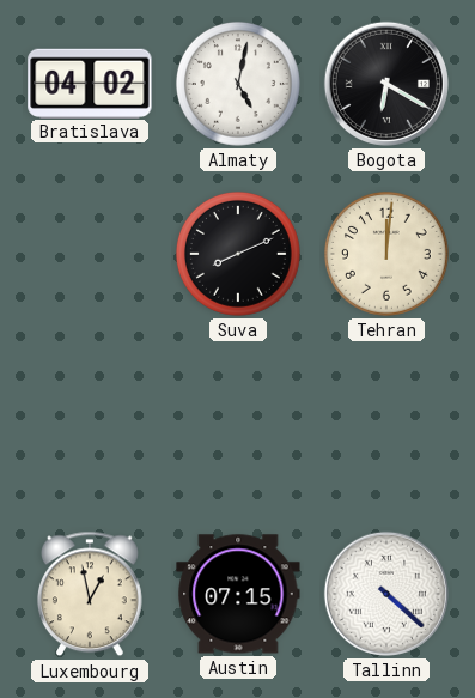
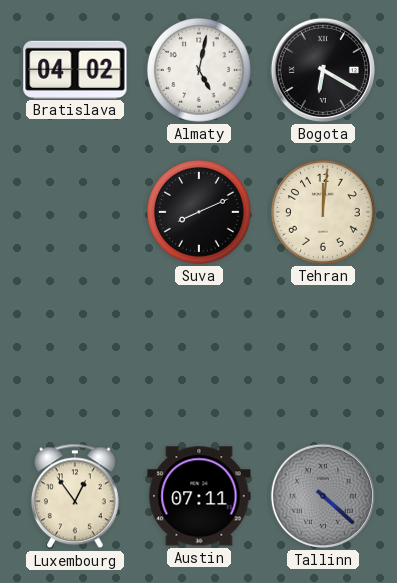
Luxembourg: 12:58 -> 12:54
Austin: 07:15 -> 07:11
Tallinn dial: white -> grey
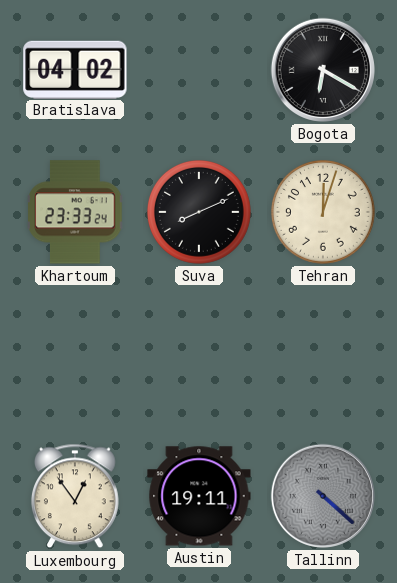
Almaty: 5:02 -> none
Khartoum: none -> 23:33
Tehran: 12:01 -> 12:03
Austin: 07:11 -> 19:11
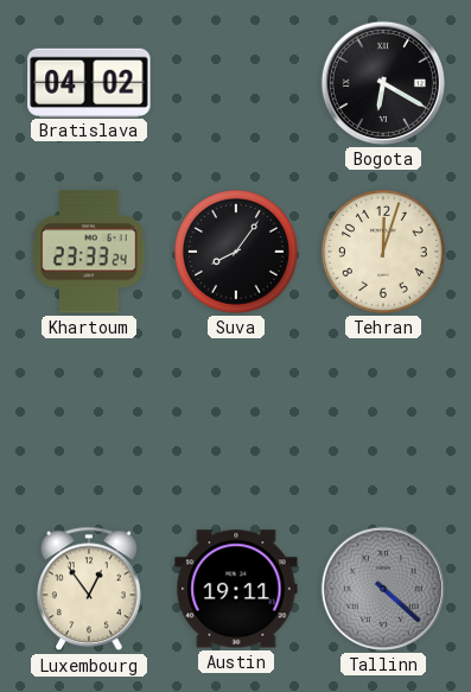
Suva: 8:11 -> 8:06
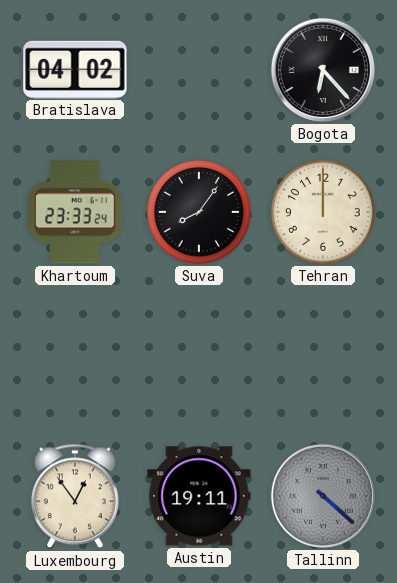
Bogota: 6:20 -> 6:23
Tehran: 12:03 -> 12:00
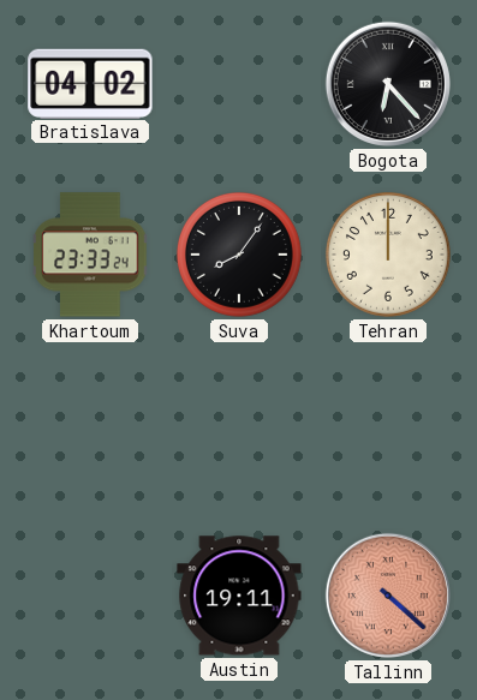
Luxembourg: 12:54 -> none
Tallinn dial: grey -> salmon
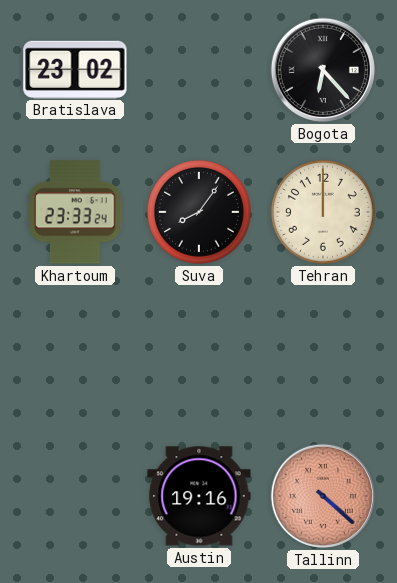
Bratislava: 04:02 -> 23:02
Austin: 19:11 -> 19:16
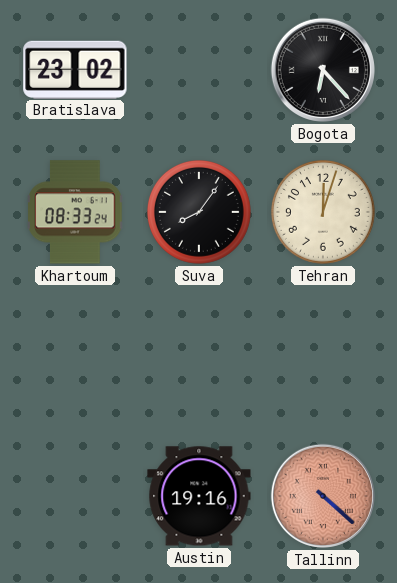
Khartoum: 23:33 -> 08:33
Tehran: 12:00 -> 12:03
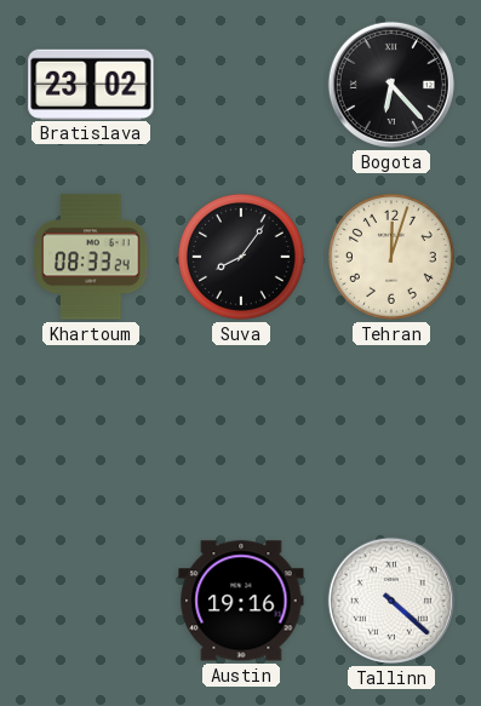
Tallinn dial: salmon -> white
